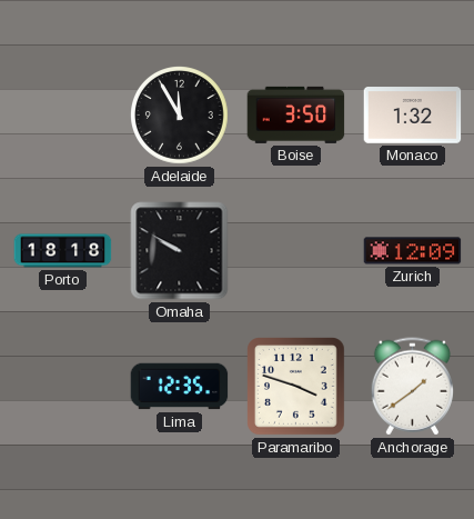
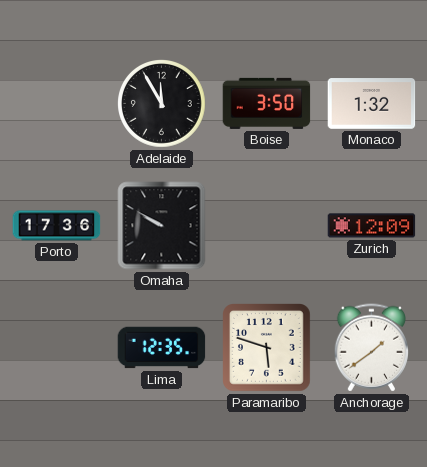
Porto: 18:18 -> 17:36
Paramaribo: 3:48 -> 5:48
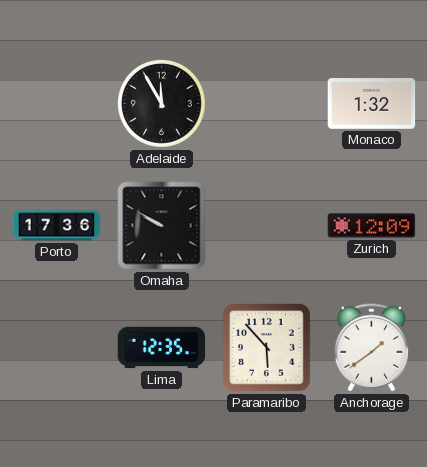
Boise: 3:50 -> none
Paramaribo: 5:48 -> 5:53
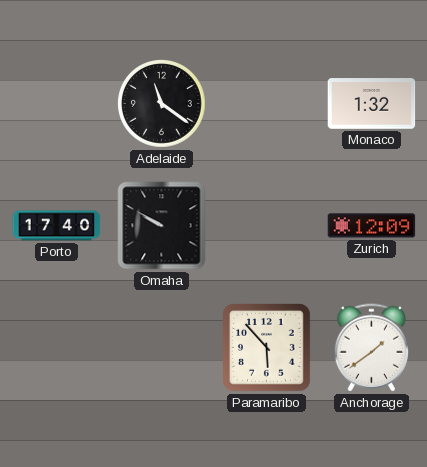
Adelaide: 11:55 -> 11:21
Porto: 17:36 -> 17:40
Lima: 12:35 -> none
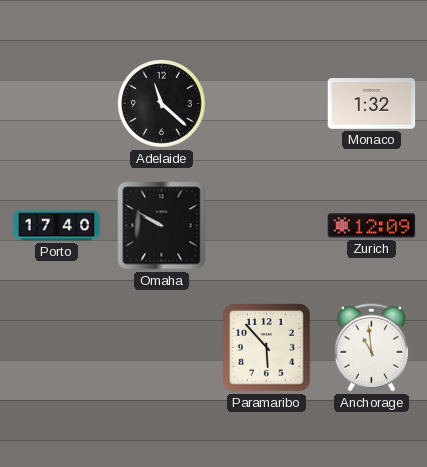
Adelaide: 11:21 -> 11:22
Anchorage: 1:39 -> 10:59
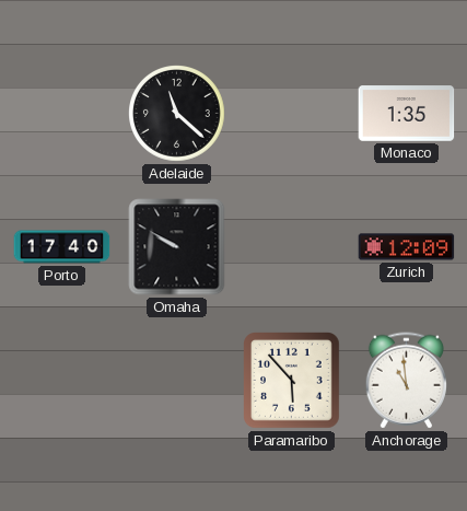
Monaco: 1:32 -> 1:35
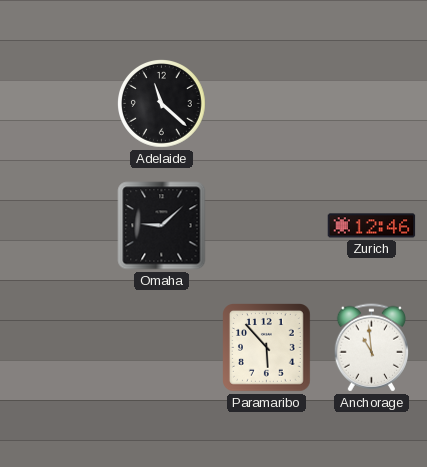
Monaco: 1:35 -> none
Porto: 17:40 -> none
Omaha: 9:50 -> 9:08
Zurich: 12:09 -> 12:46
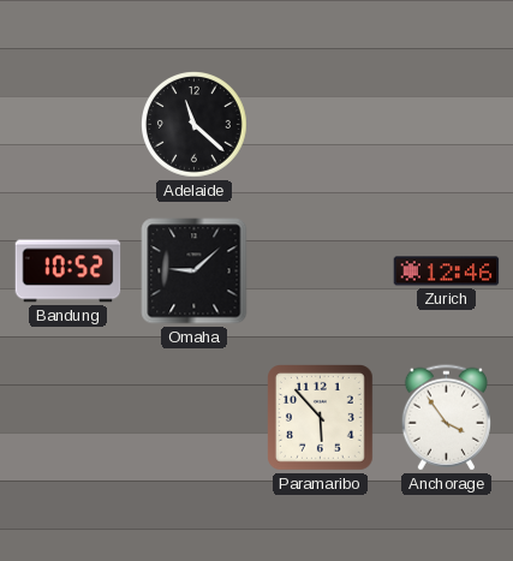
Bandung: none -> 10:52
Anchorage: 10:59 -> 3:54
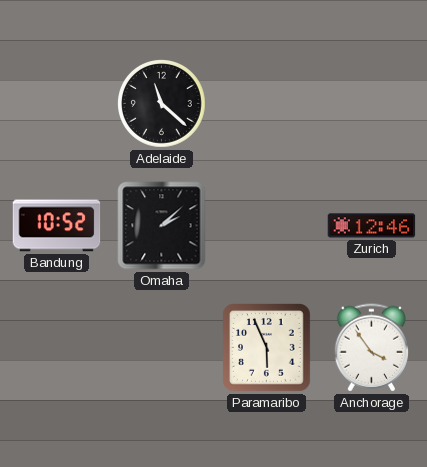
Omaha: 9:08 -> 2:08
Paramaribo: 5:53 -> 5:56
